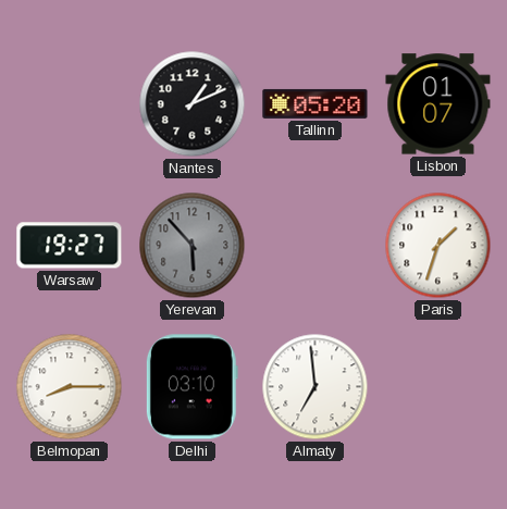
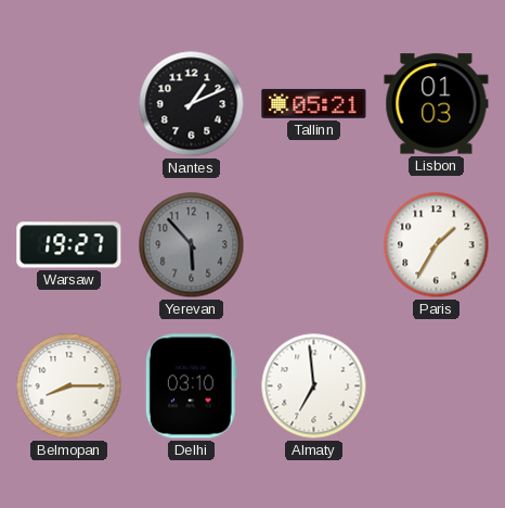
Tallinn: 05:20 -> 05:21
Lisbon: 01:07 -> 01:03
Paris: 1:33 -> 1:35
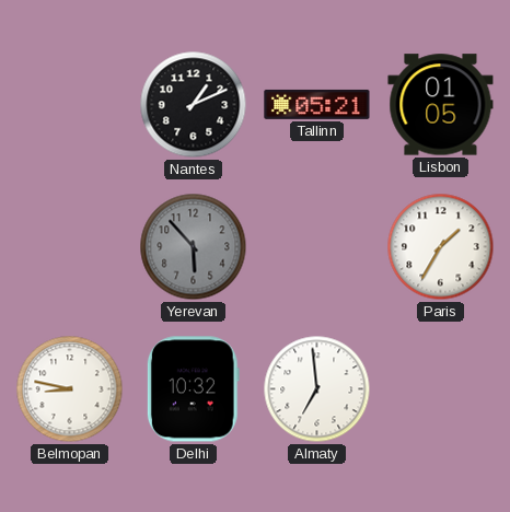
Lisbon: 01:03 -> 01:05
Warsaw: 19:27 -> none
Belmopan: 8:15 -> 8:47
Delhi: 03:10 -> 10:32
